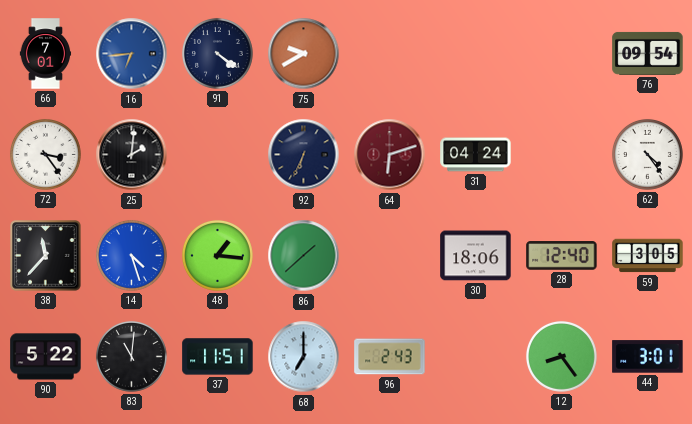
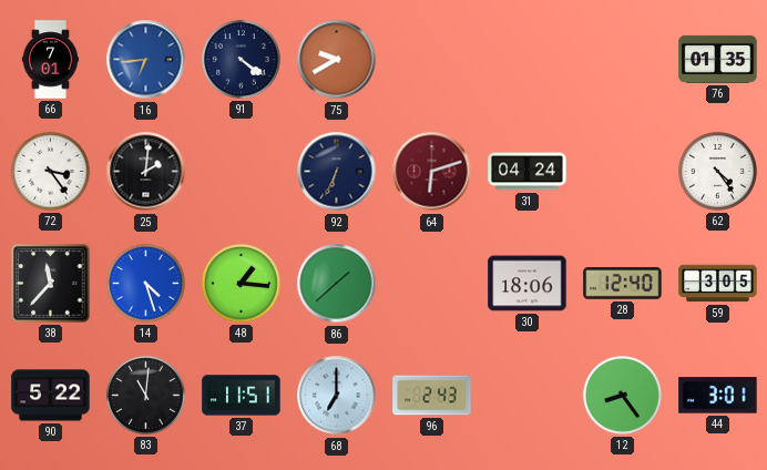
76: 09:54 -> 01:35
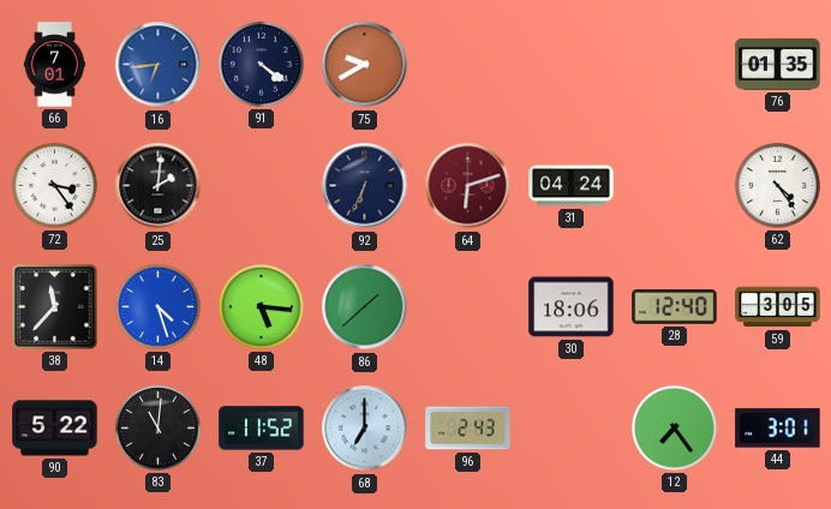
48: 1:16 -> 5:16
37: 11:51 -> 11:52
12: 8:24 -> 7:24
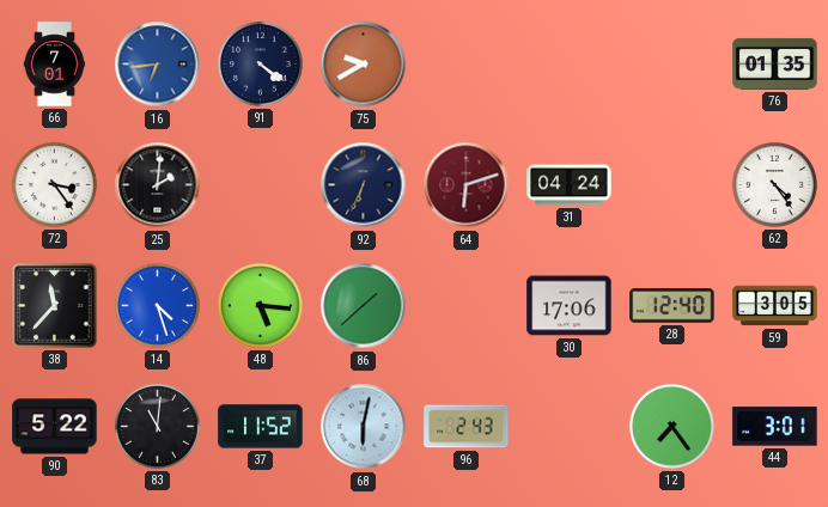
30: 18:06 -> 17:06
68: 7:00 -> 6:02
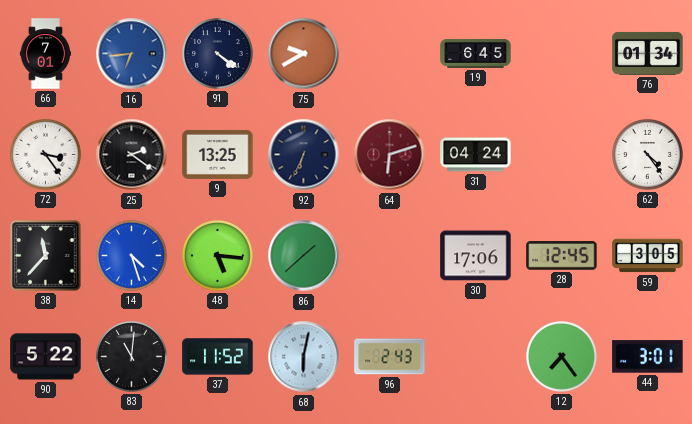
19: none -> 6:45
76: 01:35 -> 01:34
25: 2:01 -> 2:21
9: none -> 13:25
28: 12:40 -> 12:45
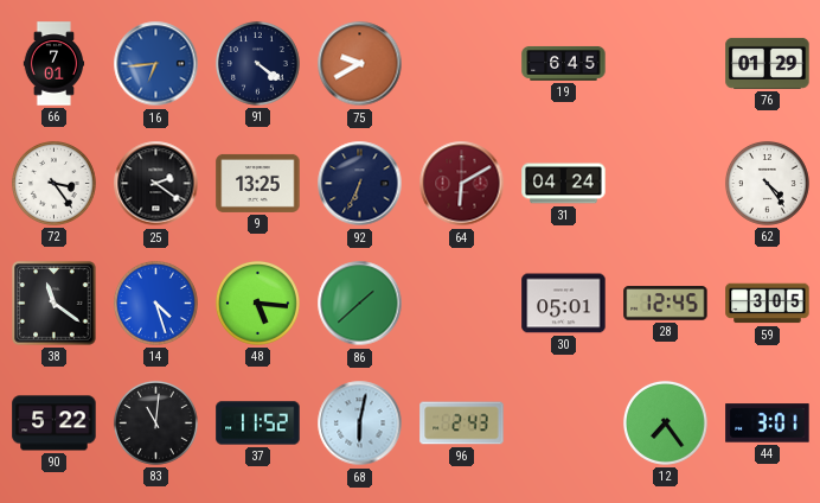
76: 01:34 -> 01:29
64: 6:12 -> 6:10
38: 11:37 -> 11:21
30: 17:06 -> 05:01
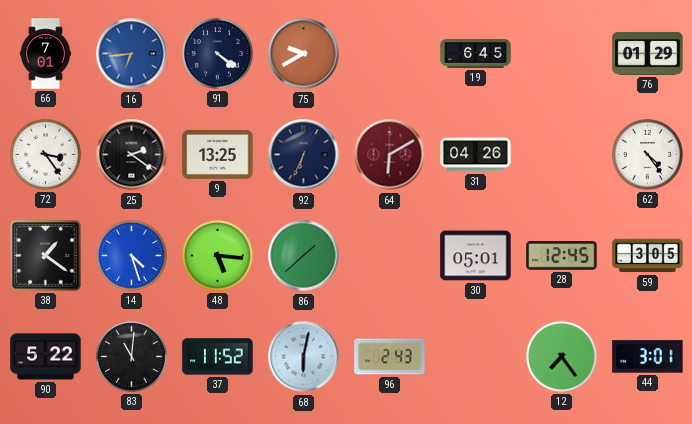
31: 04:24 -> 04:26
38: 11:21 -> 1:21
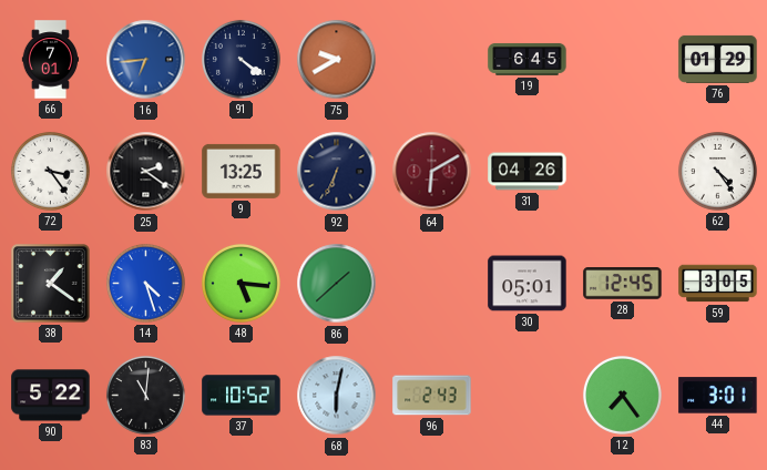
37: 11:52 -> 10:52
